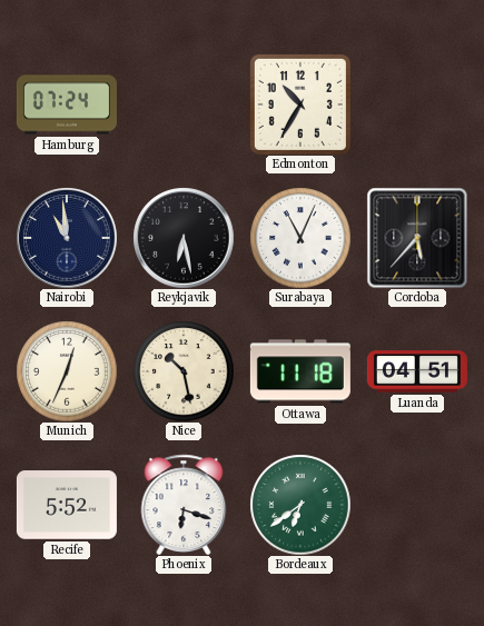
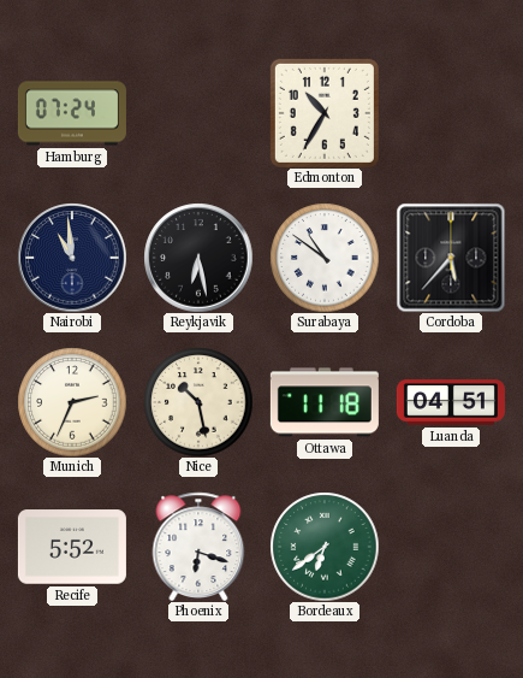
Surabaya: 11:04 -> 10:51
Munich: 12:34 -> 2:34
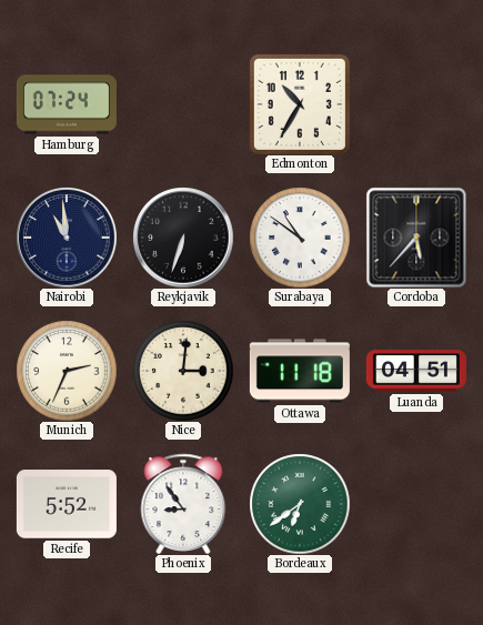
Reykjavik: 6:28 -> 6:33
Nice: 10:28 -> 3:01
Phoenix: 6:18 -> 8:54
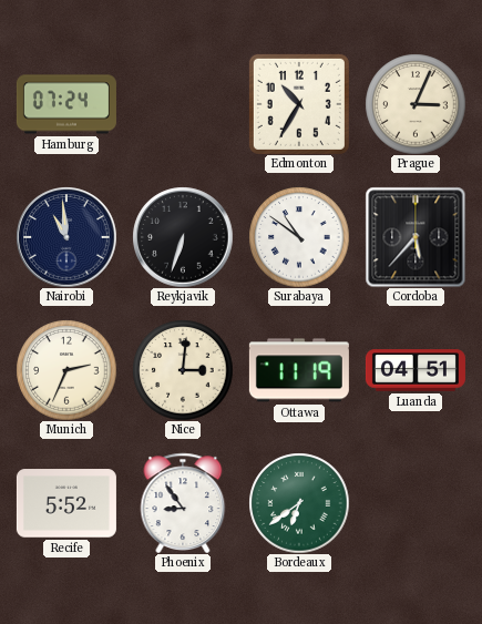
Prague: none -> 3:04
Ottawa: 11:18 -> 11:19
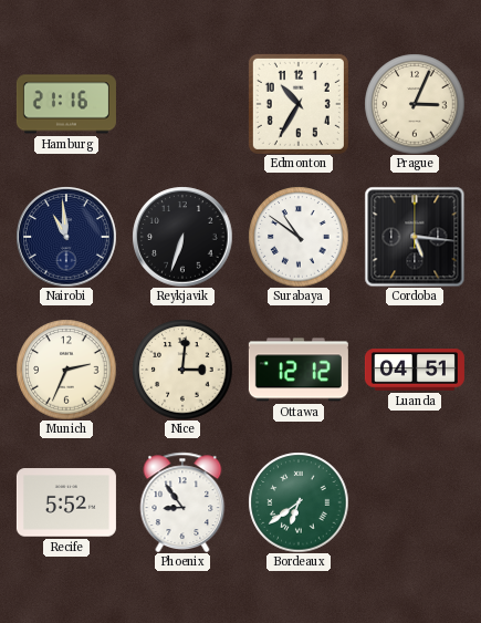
Hamburg: 07:24 -> 21:16
Cordoba: 5:37 -> 5:16
Ottawa: 11:19 -> 12:12
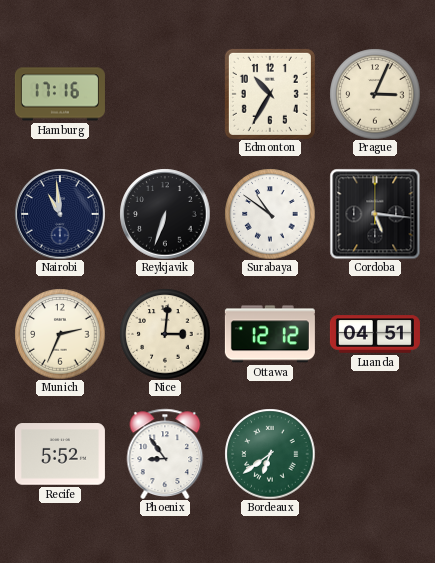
Hamburg: 21:16 -> 17:16
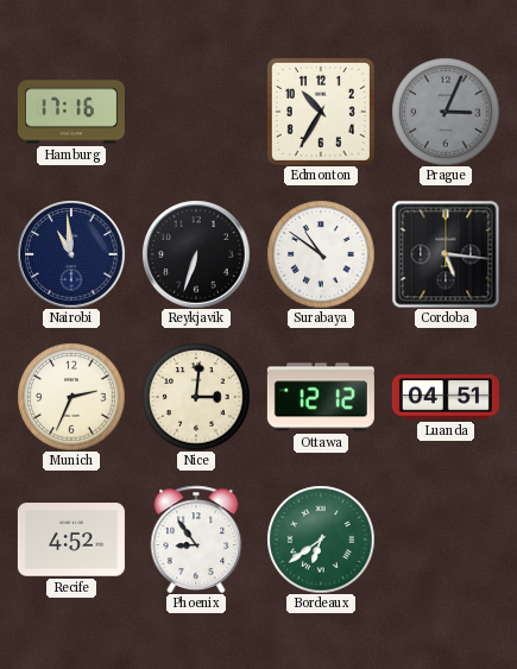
Prague dial: cream -> grey
Recife: 5:52 -> 4:52
